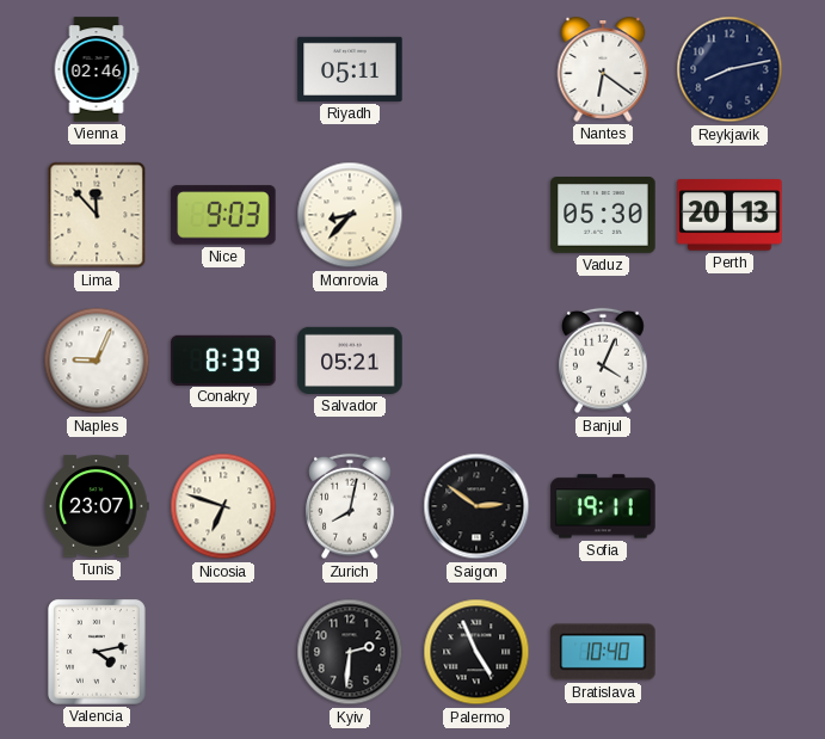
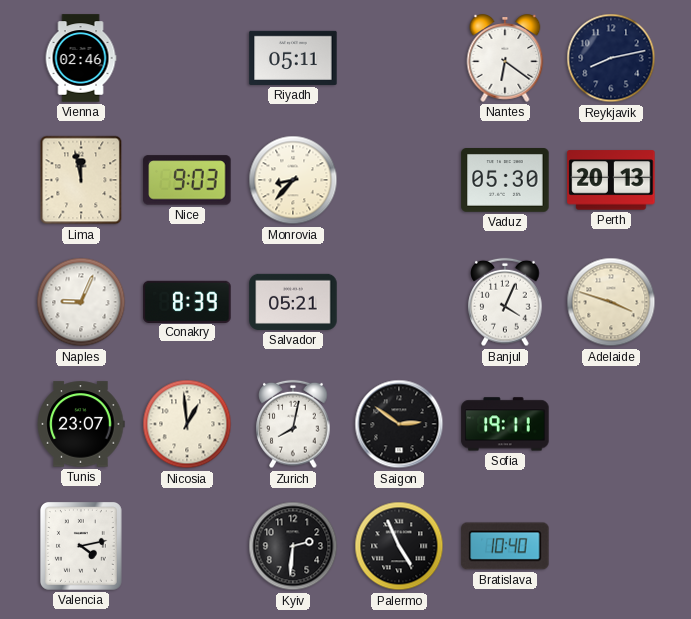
Lima: 11:53 -> 11:58
Adelaide: none -> 3:48
Nicosia: 6:48 -> 12:59
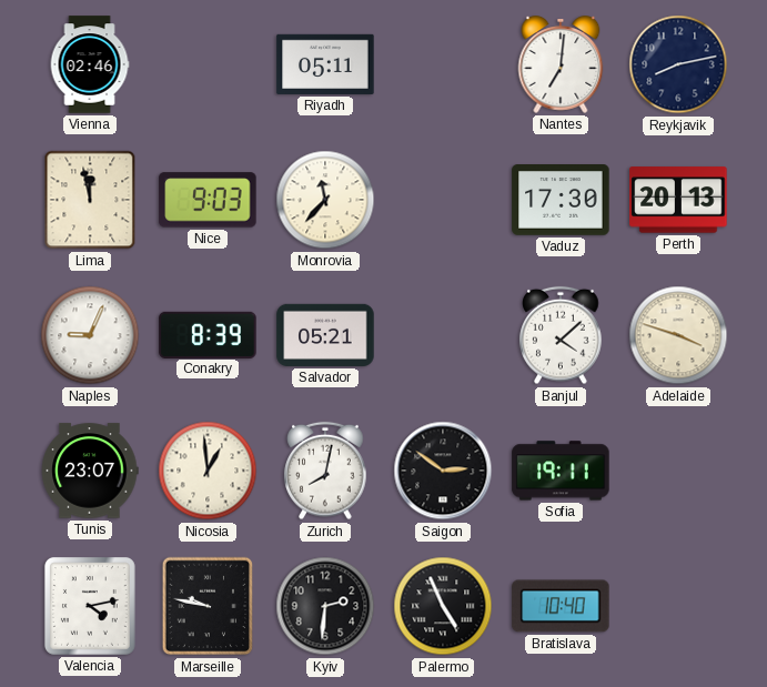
Nantes: 6:21 -> 7:01
Monrovia: 8:37 -> 11:37
Vaduz: 05:30 -> 17:30
Banjul: 4:04 -> 4:08
Marseille: none -> 9:47
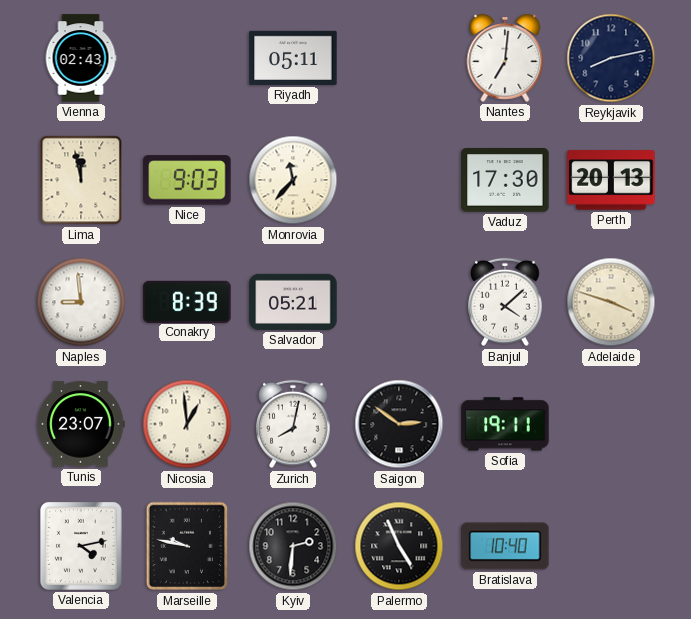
Vienna: 02:46 -> 02:43
Naples: 9:04 -> 8:59
